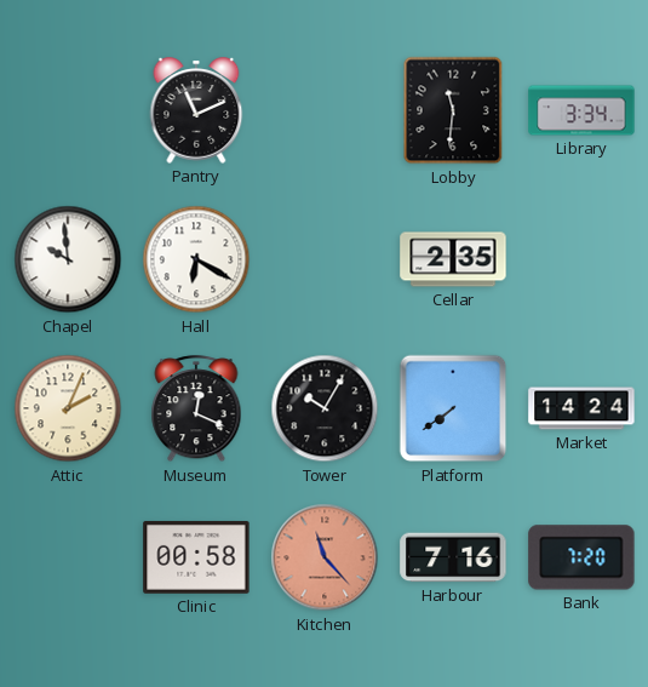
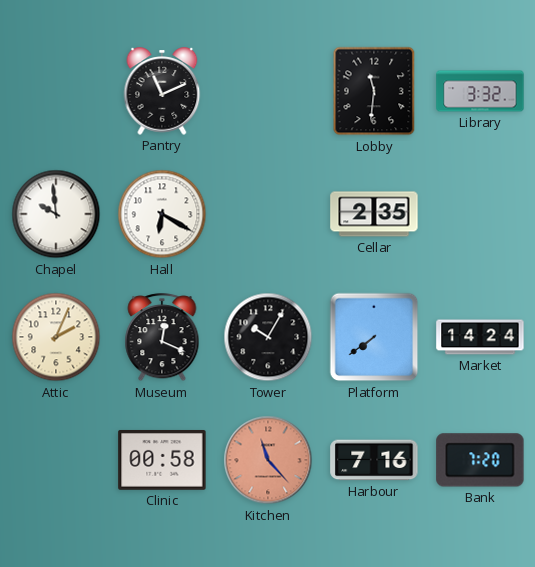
Library: 3:34 -> 3:32
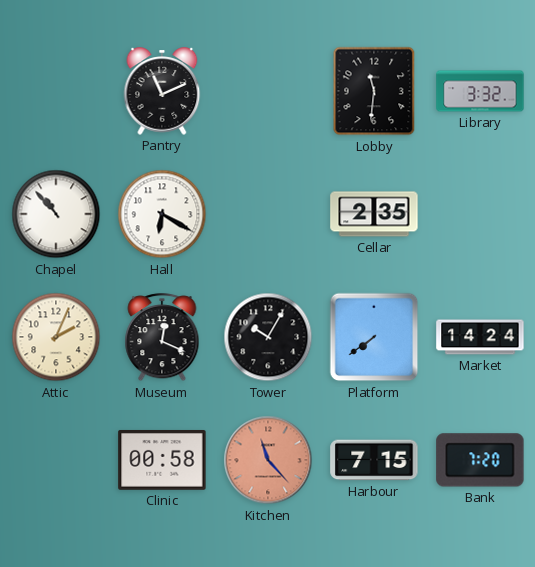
Chapel: 9:59 -> 10:53
Harbour: 7:16 -> 7:15
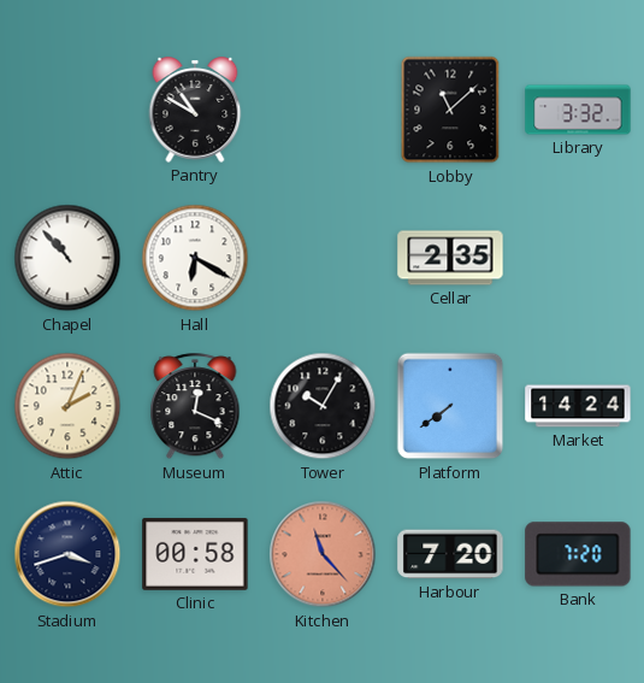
Pantry: 11:11 -> 10:50
Lobby: 11:31 -> 11:08
Stadium: none -> 3:42
Harbour: 7:15 -> 7:20
